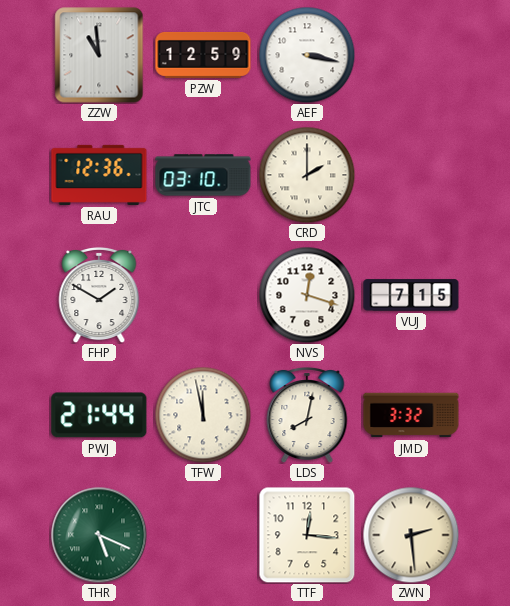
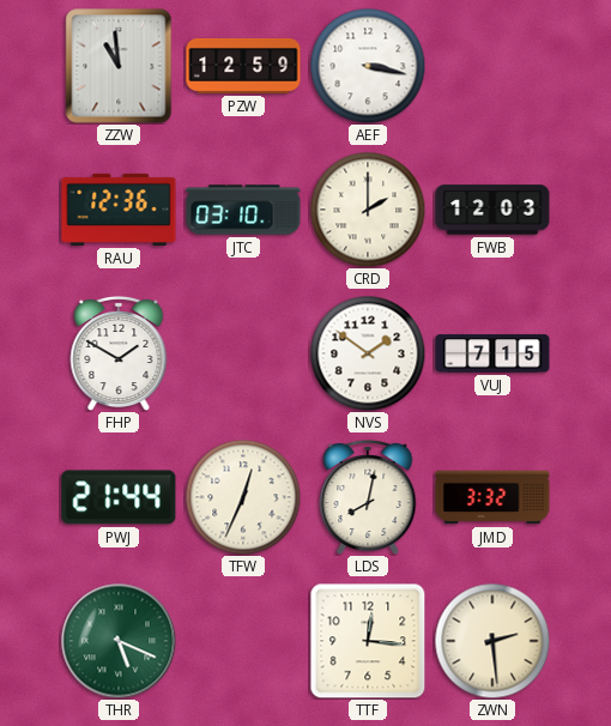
FWB: none -> 12:03
NVS: 12:18 -> 1:51
TFW: 11:58 -> 12:34
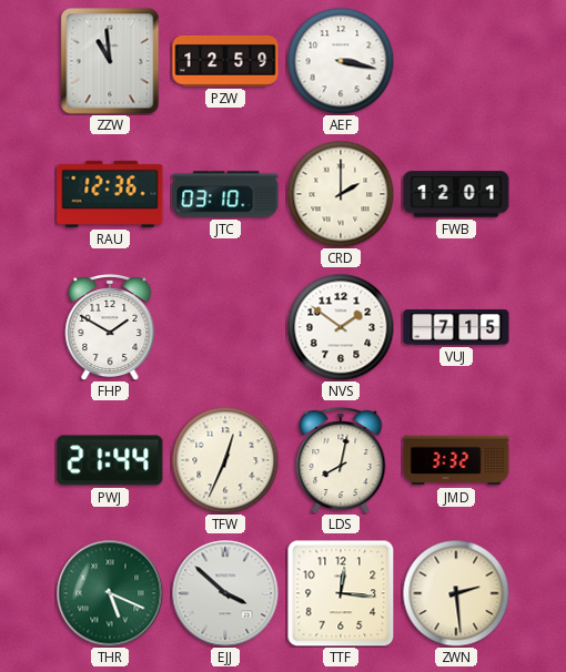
FWB: 12:03 -> 12:01
EJJ: none -> 3:52
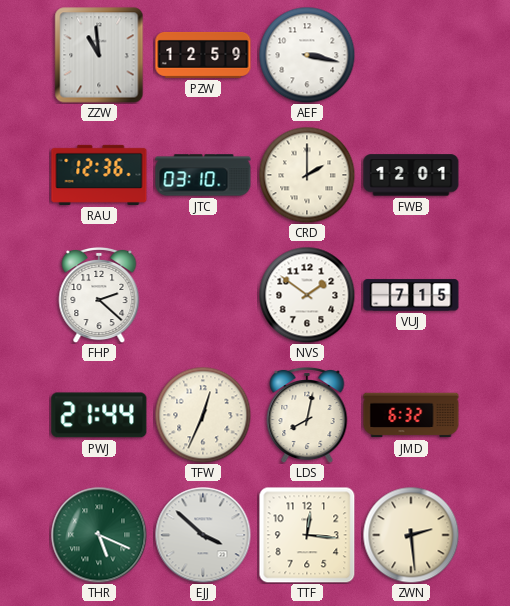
FHP: 1:50 -> 2:22
JMD: 3:32 -> 6:32
